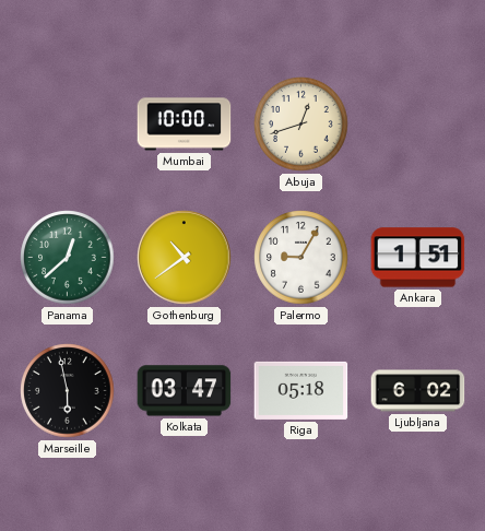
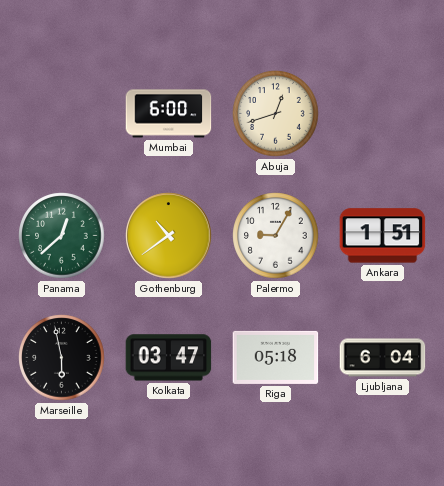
Mumbai: 10:00 -> 6:00
Ljubljana: 6:02 -> 6:04
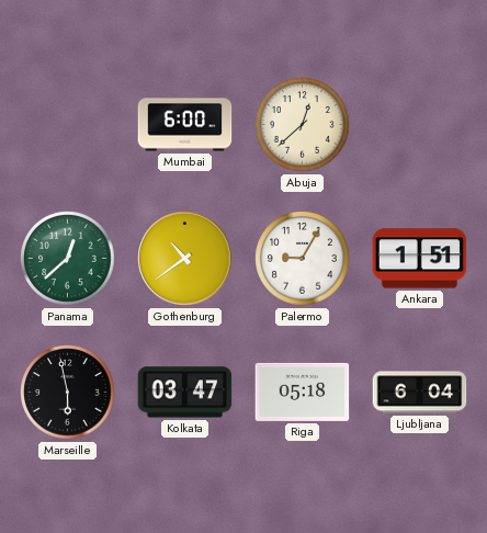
Abuja: 12:42 -> 12:38
